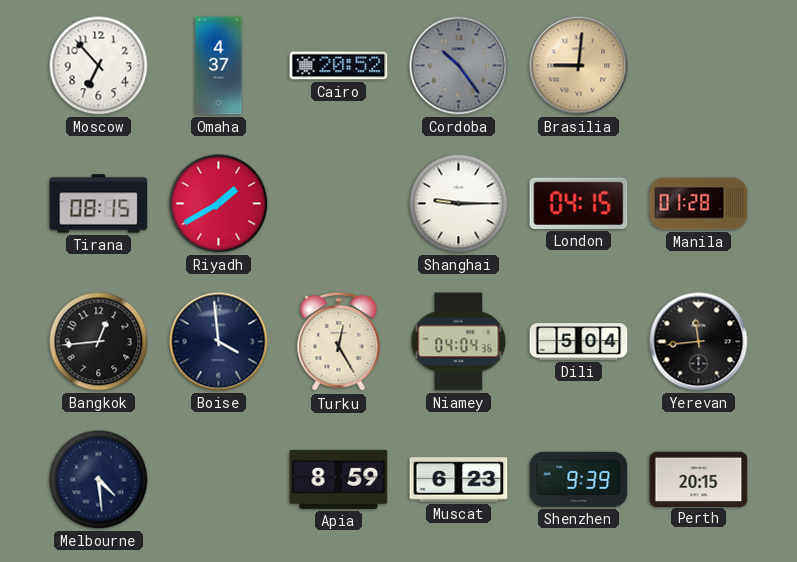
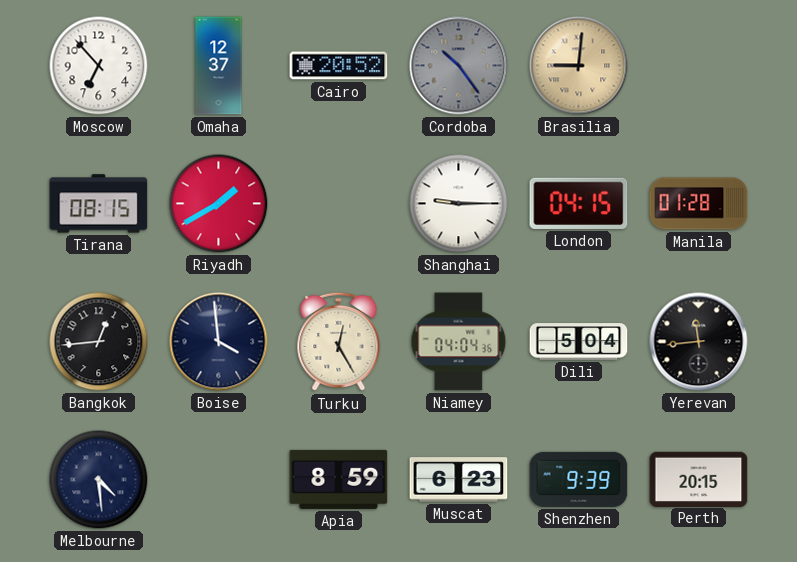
Omaha: 4:37 -> 12:37
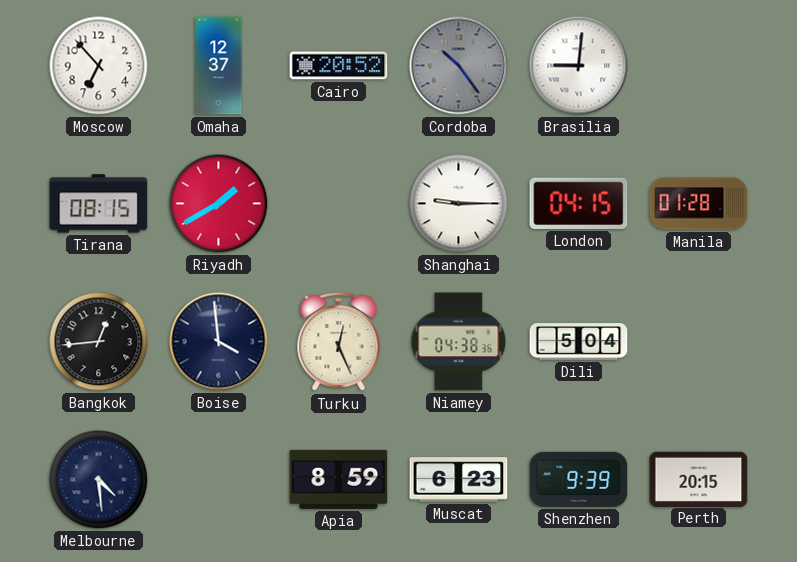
Brasilia dial: champagne -> white
Turku: 12:25 -> 12:26
Niamey: 04:04 -> 04:38
Yerevan: 11:44 -> none
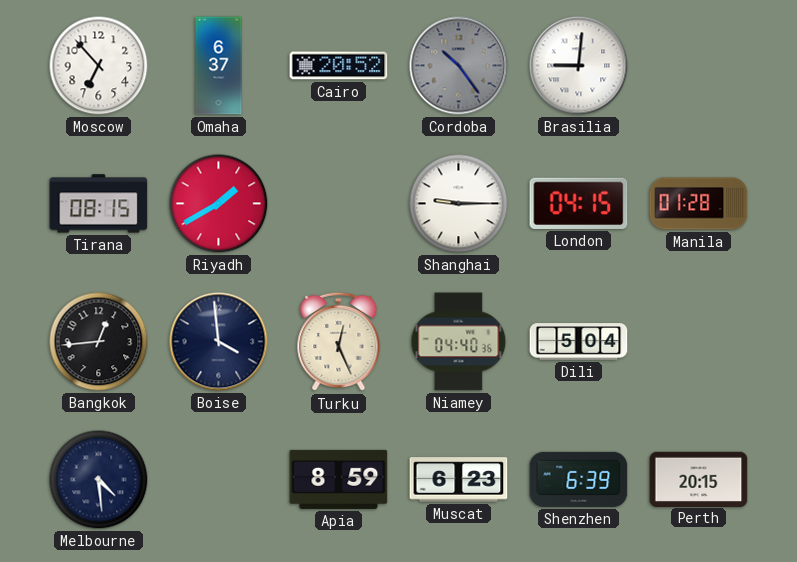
Omaha: 12:37 -> 6:37
Niamey: 04:38 -> 04:40
Shenzhen: 9:39 -> 6:39
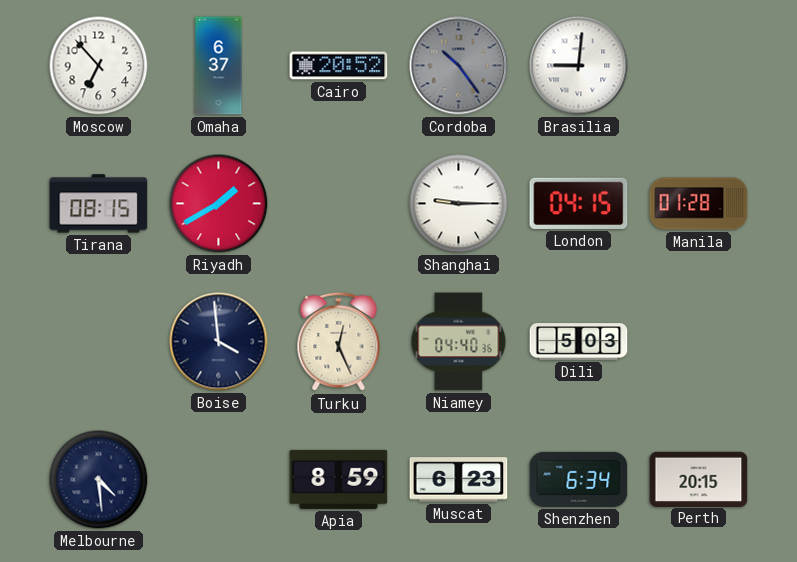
Bangkok: 12:44 -> none
Dili: 5:04 -> 5:03
Shenzhen: 6:39 -> 6:34
